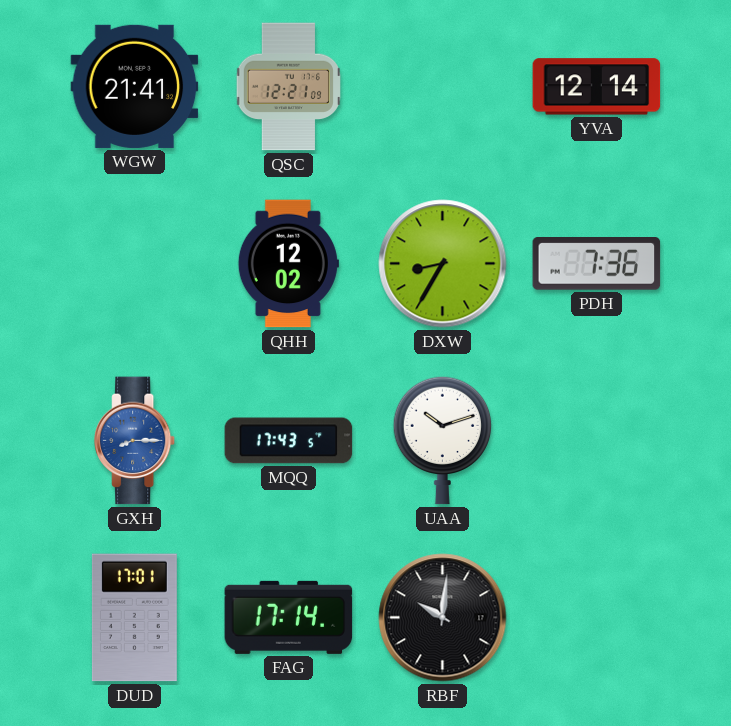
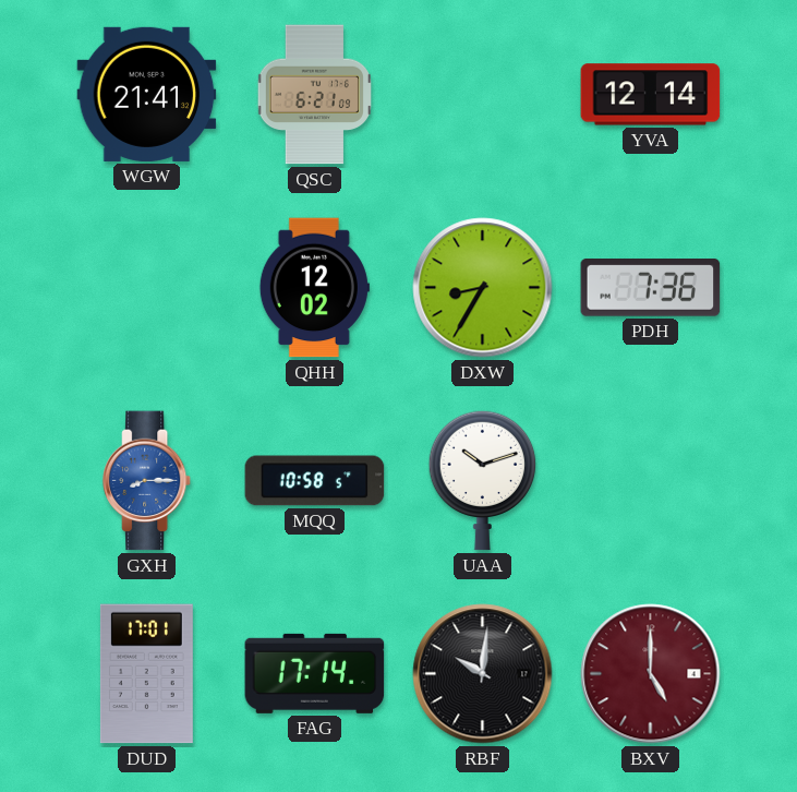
QSC: 12:21 -> 6:21
MQQ: 17:43 -> 10:58
BXV: none -> 5:00
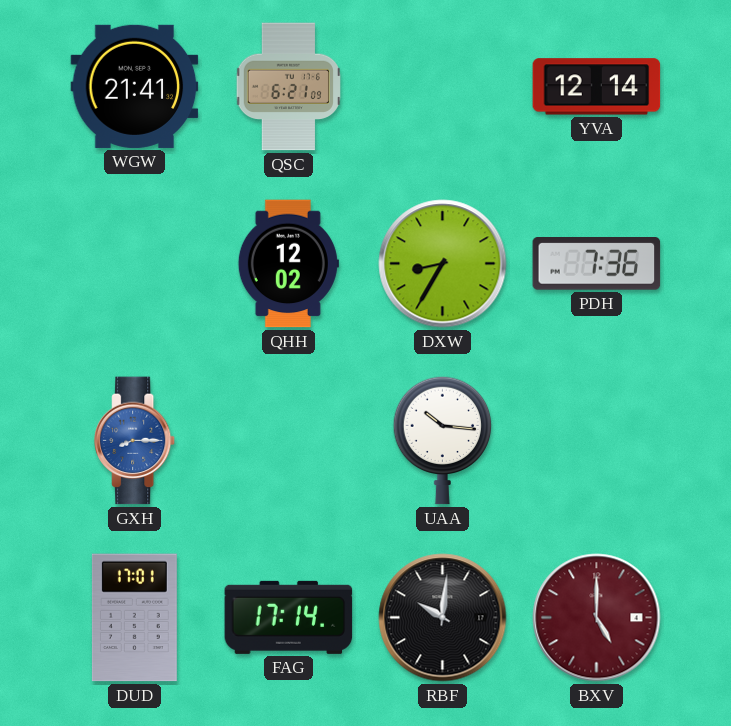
MQQ: 10:58 -> none
UAA: 10:12 -> 10:16
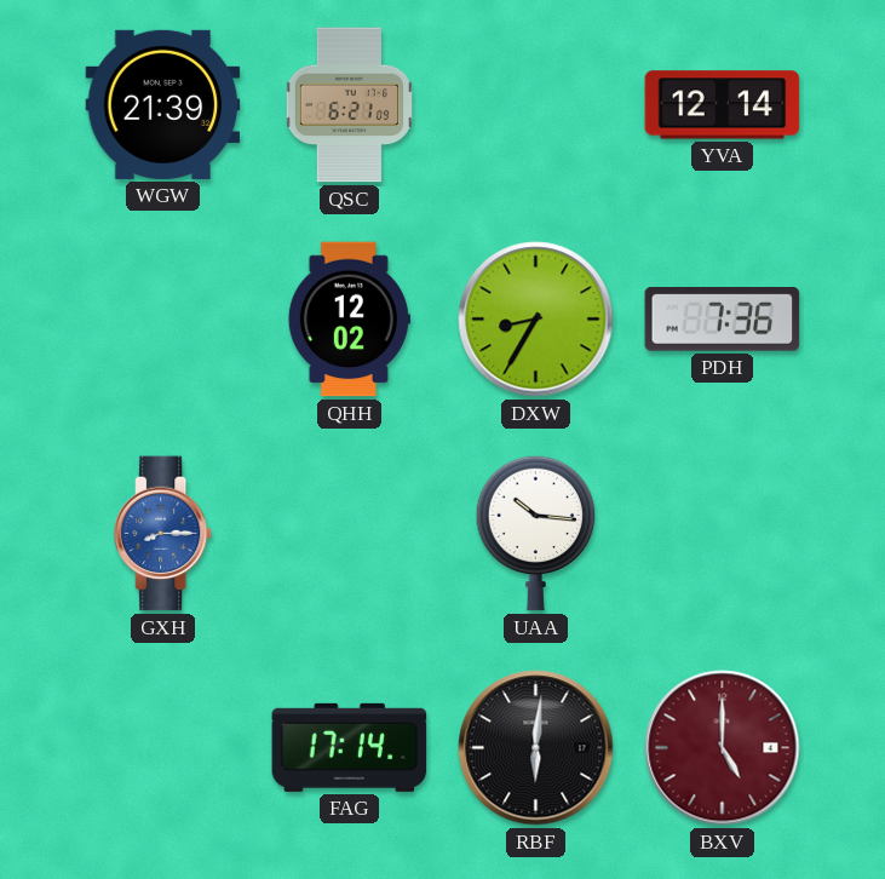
WGW: 21:41 -> 21:39
DUD: 17:01 -> none
RBF: 10:01 -> 6:01
